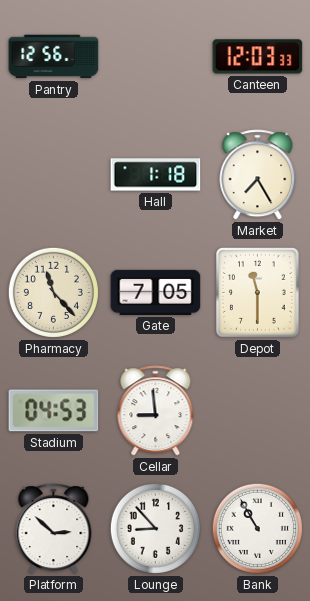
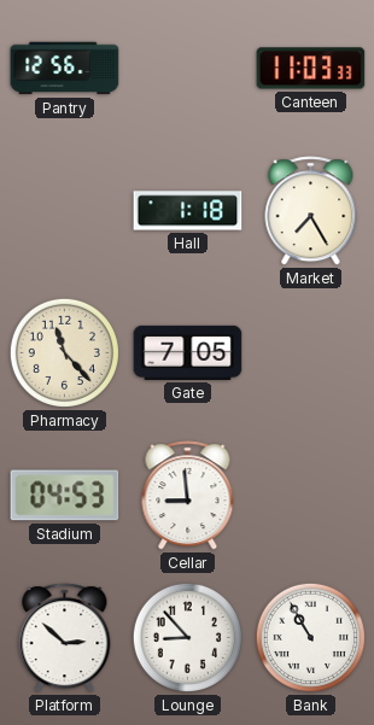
Canteen: 12:03 -> 11:03
Depot: 11:30 -> none
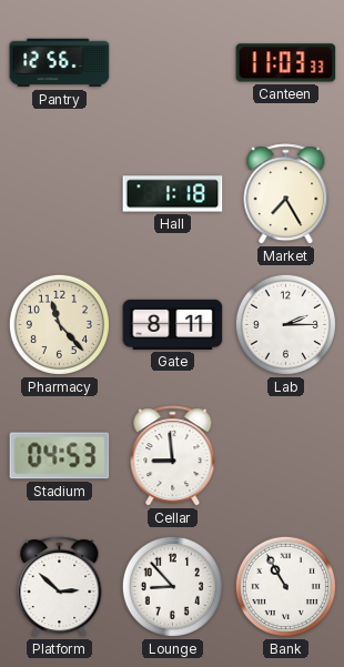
Gate: 7:05 -> 8:11
Lab: none -> 2:15
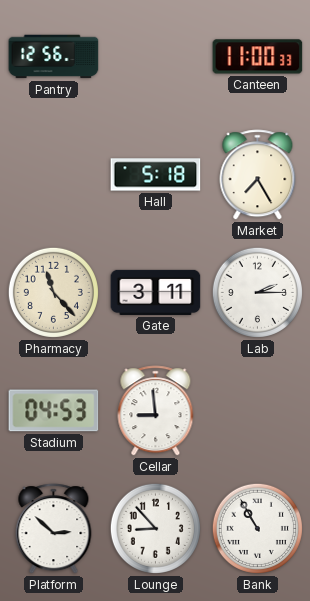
Canteen: 11:03 -> 11:00
Hall: 1:18 -> 5:18
Gate: 8:11 -> 3:11
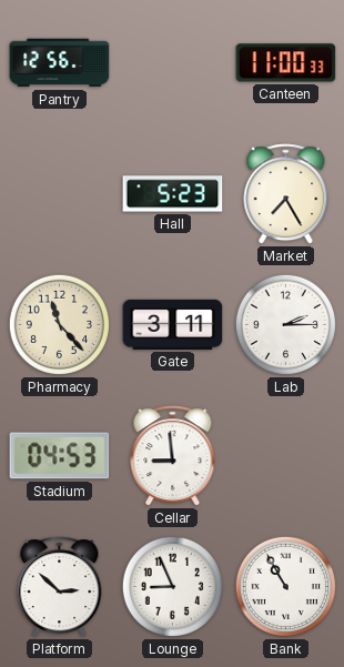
Hall: 5:18 -> 5:23
Lounge: 8:53 -> 8:56
